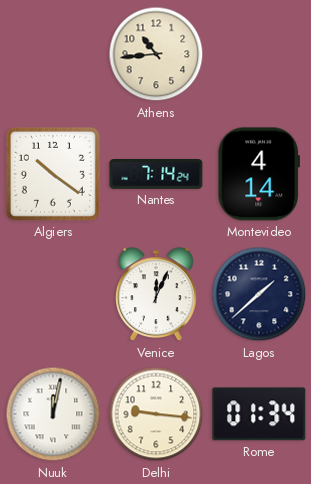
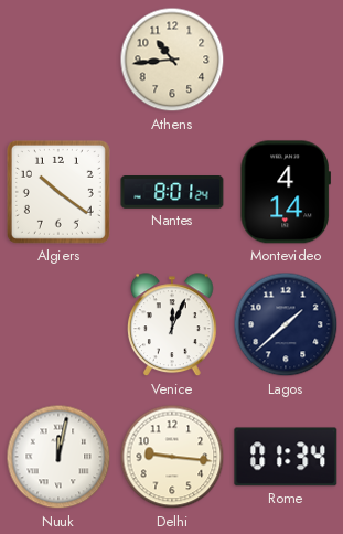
Nantes: 7:14 -> 8:01
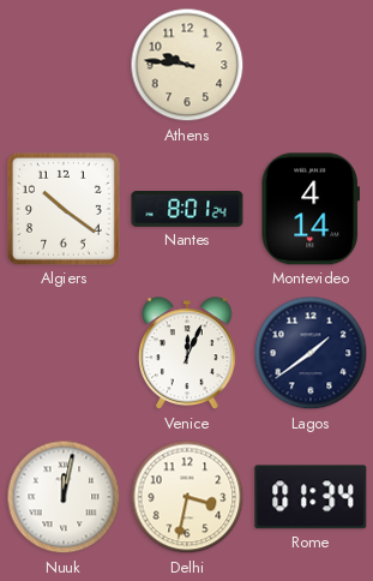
Athens: 10:44 -> 9:46
Lagos: 1:38 -> 1:39
Delhi: 9:16 -> 3:32
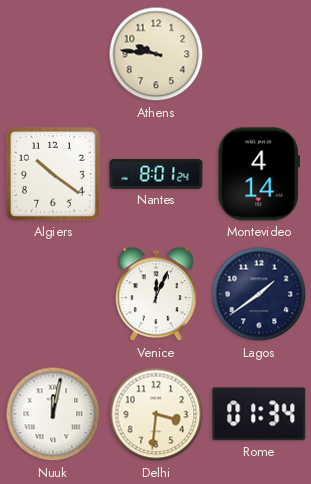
Delhi: 3:32 -> 3:31
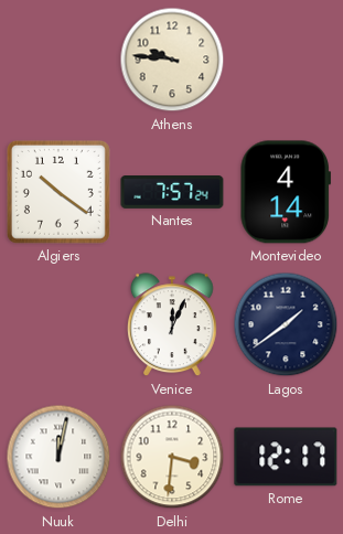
Nantes: 8:01 -> 7:57
Rome: 01:34 -> 12:17
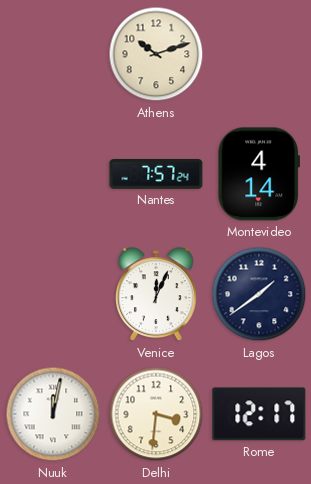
Athens: 9:46 -> 10:12
Algiers: 10:21 -> none
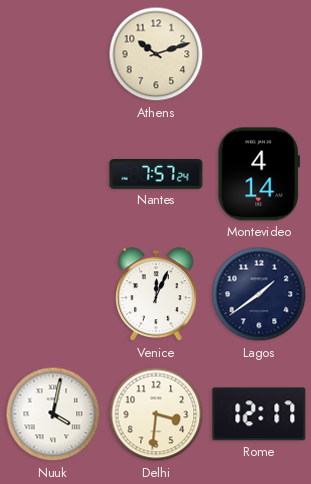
Nuuk: 12:02 -> 4:02
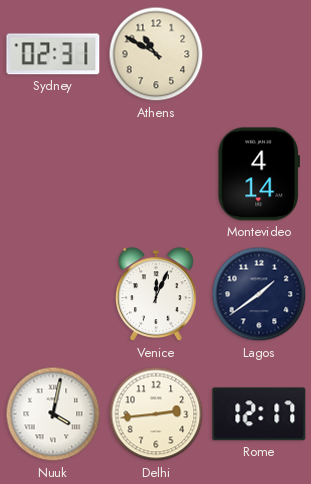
Sydney: none -> 02:31
Athens: 10:12 -> 10:50
Nantes: 7:57 -> none
Delhi: 3:31 -> 2:44
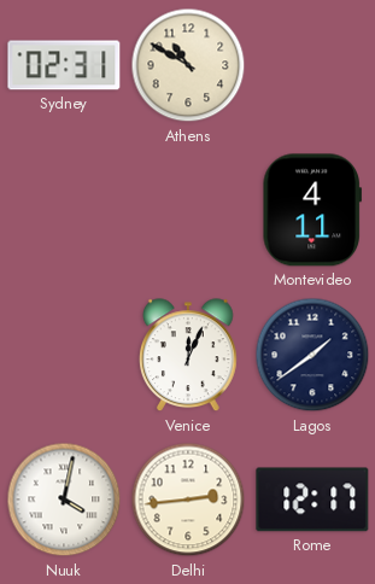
Montevideo: 4:14 -> 4:11
